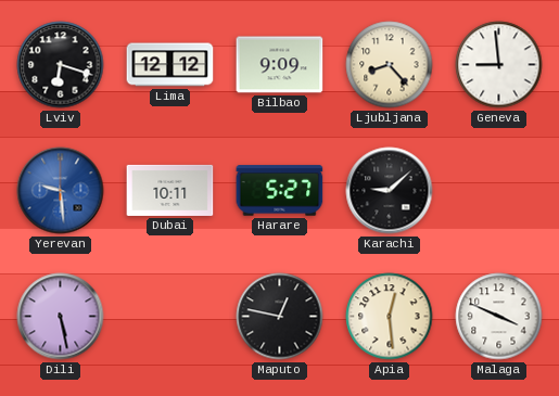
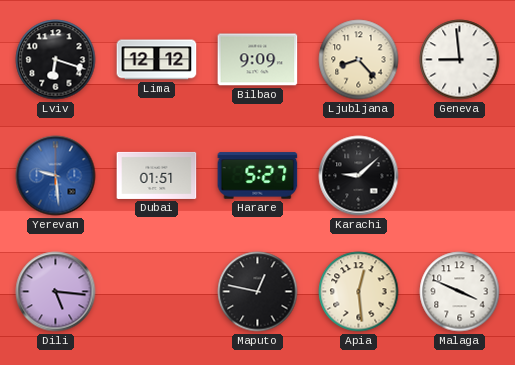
Dubai: 10:11 -> 01:51
Dili: 5:28 -> 5:16
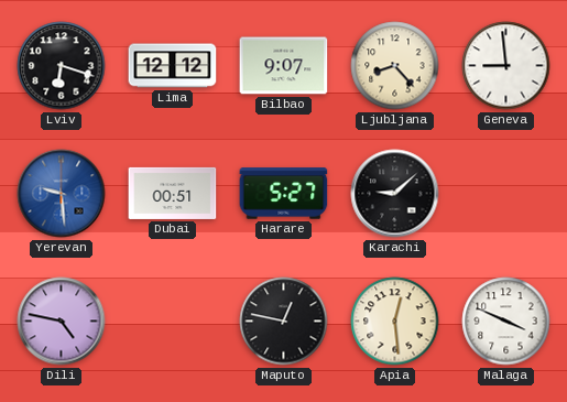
Bilbao: 9:09 -> 9:07
Dubai: 01:51 -> 00:51
Dili: 5:16 -> 4:47
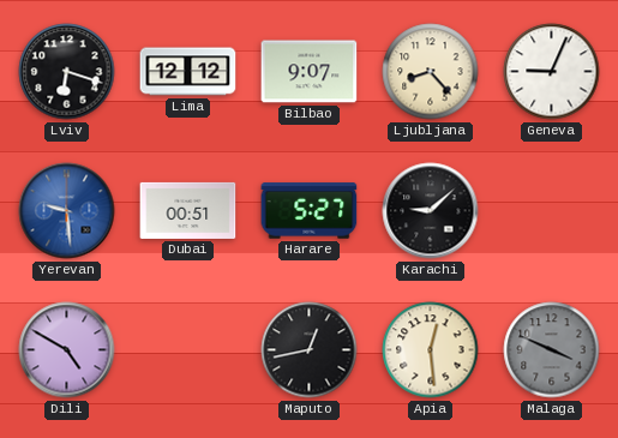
Geneva: 8:59 -> 9:04
Dili: 4:47 -> 4:50
Maputo: 12:47 -> 12:43
Malaga dial: white -> grey
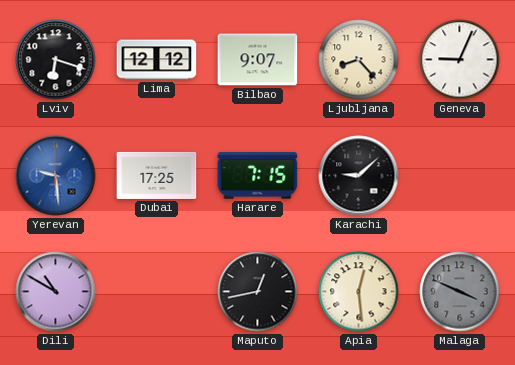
Dubai: 00:51 -> 17:25
Harare: 5:27 -> 7:15
Dili: 4:50 -> 10:50
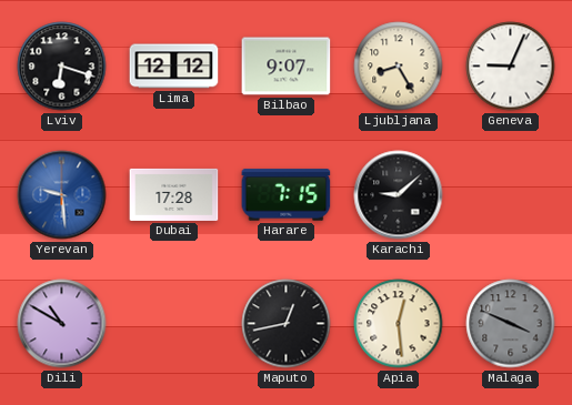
Ljubljana: 8:23 -> 8:25
Dubai: 17:25 -> 17:28
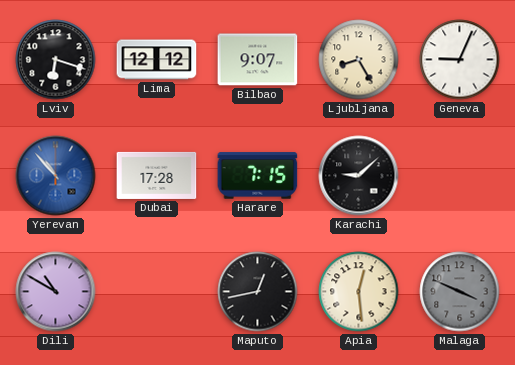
Yerevan: 9:29 -> 10:53
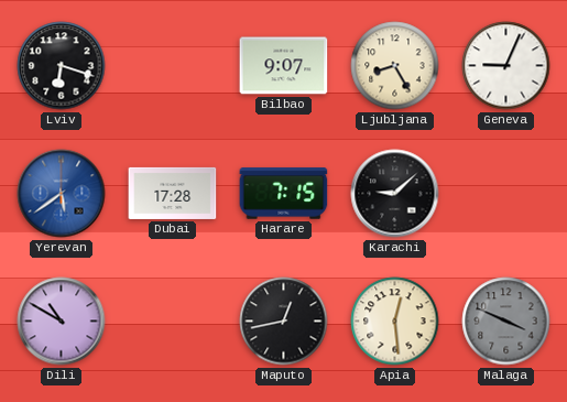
Lima: 12:12 -> none
Yerevan: 10:53 -> 5:39
